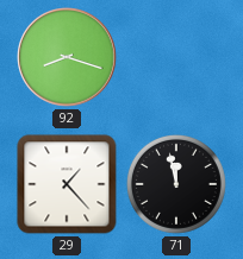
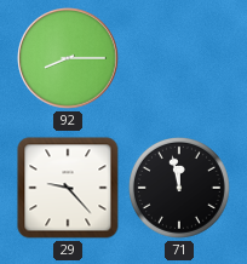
92: 8:18 -> 8:15
29: 1:23 -> 9:23
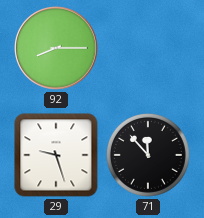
29: 9:23 -> 9:27
71: 11:58 -> 11:53
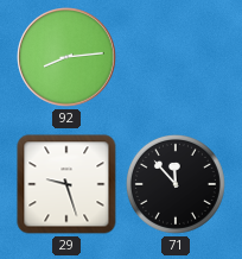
92: 8:15 -> 8:14
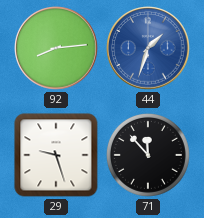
44: none -> 1:33
